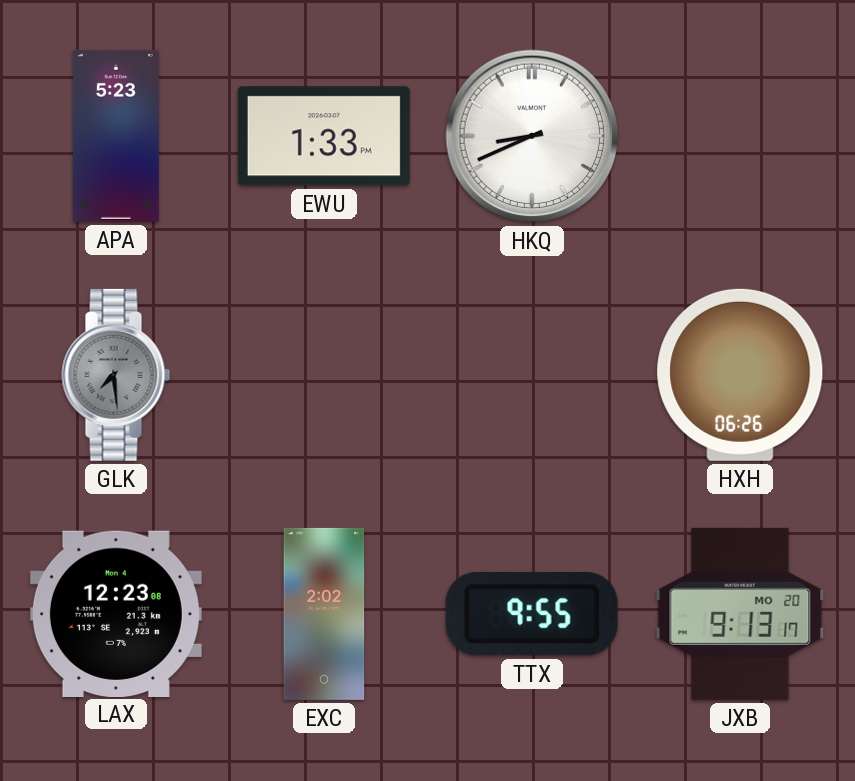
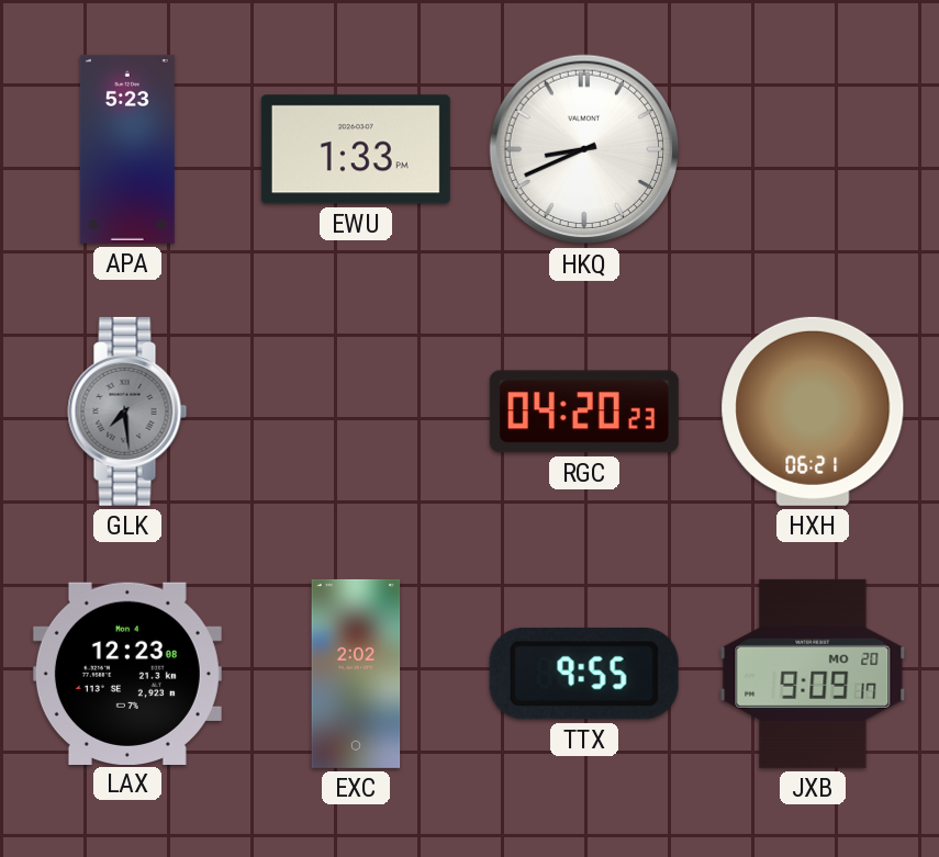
RGC: none -> 04:20
HXH: 06:26 -> 06:21
JXB: 9:13 -> 9:09
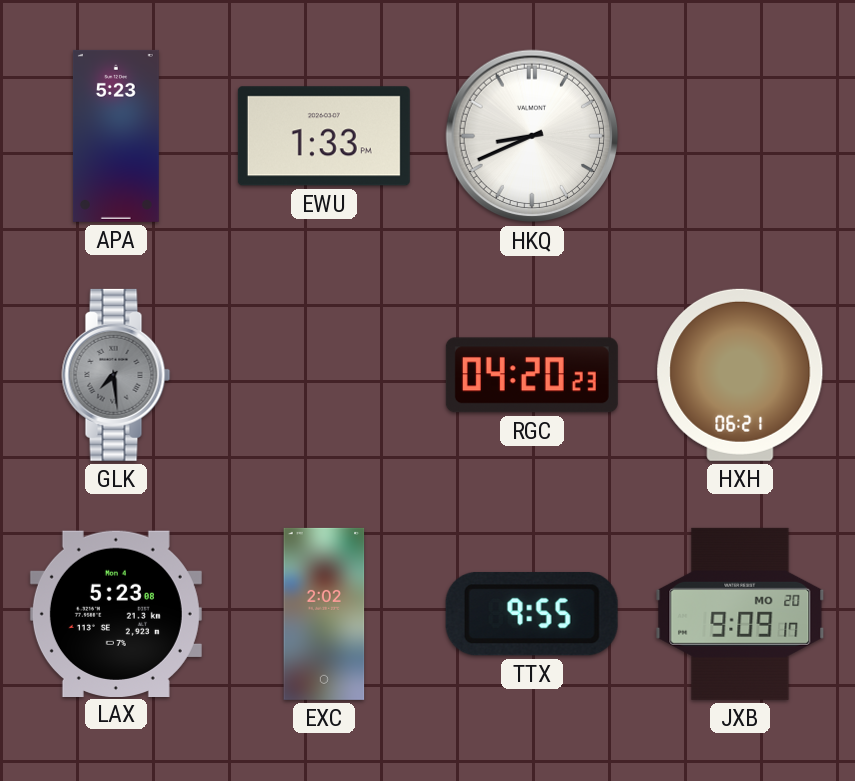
LAX: 12:23 -> 5:23
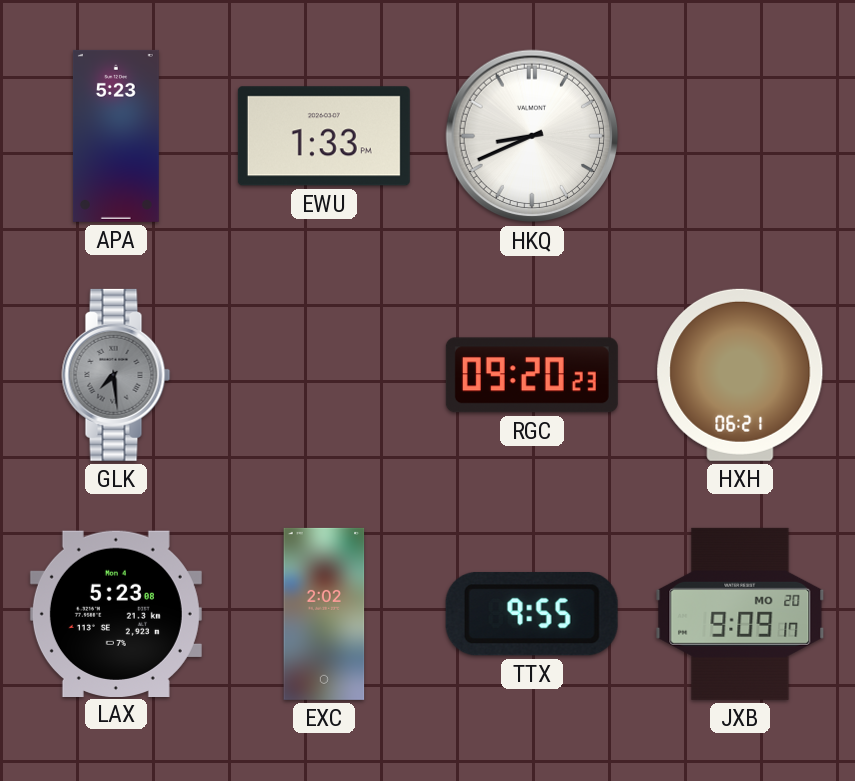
RGC: 04:20 -> 09:20
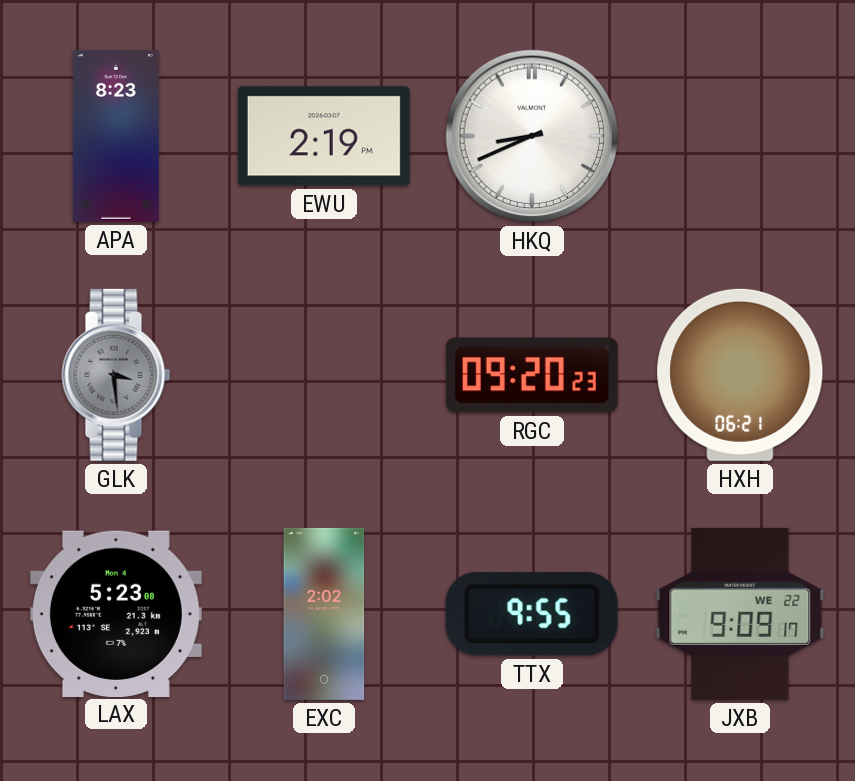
APA: 5:23 -> 8:23
EWU: 1:33 -> 2:19
GLK: 7:29 -> 3:29
JXB date: MO 20 -> WE 22
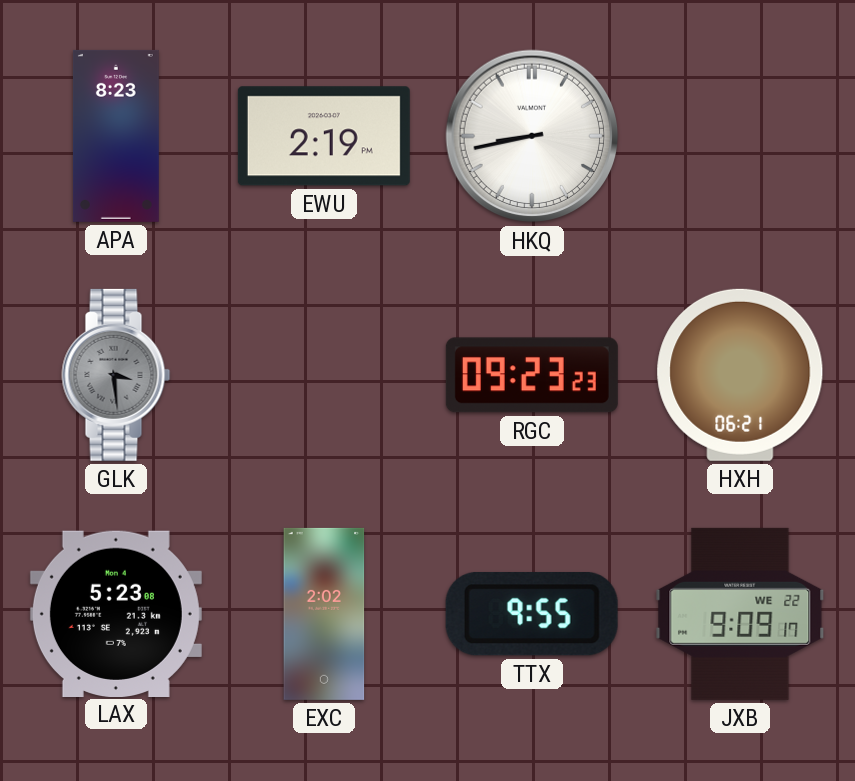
HKQ: 8:41 -> 8:43
RGC: 09:20 -> 09:23
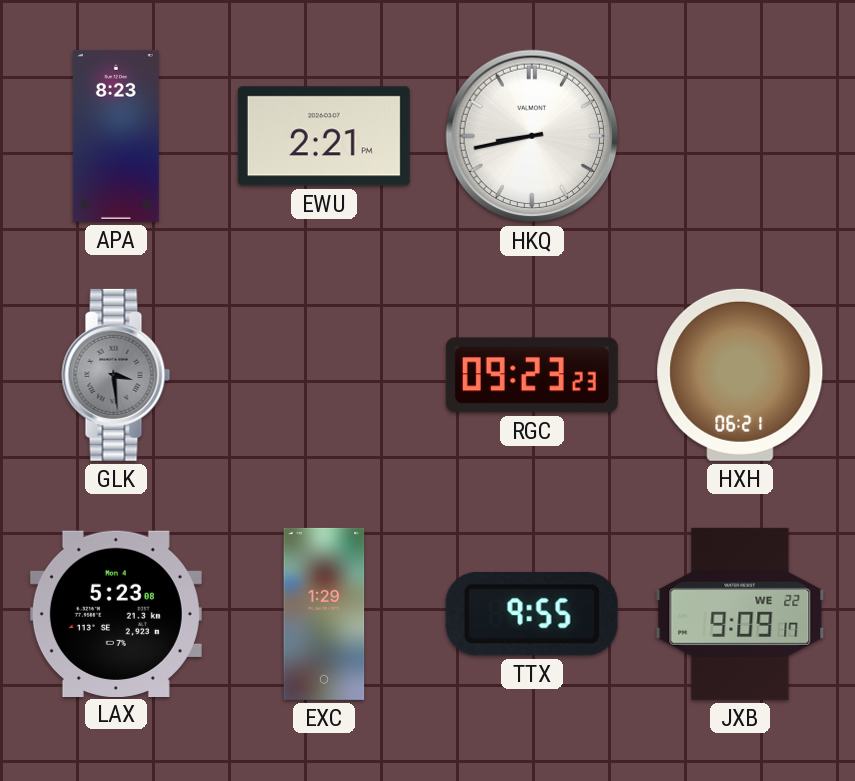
EWU: 2:19 -> 2:21
EXC: 2:02 -> 1:29
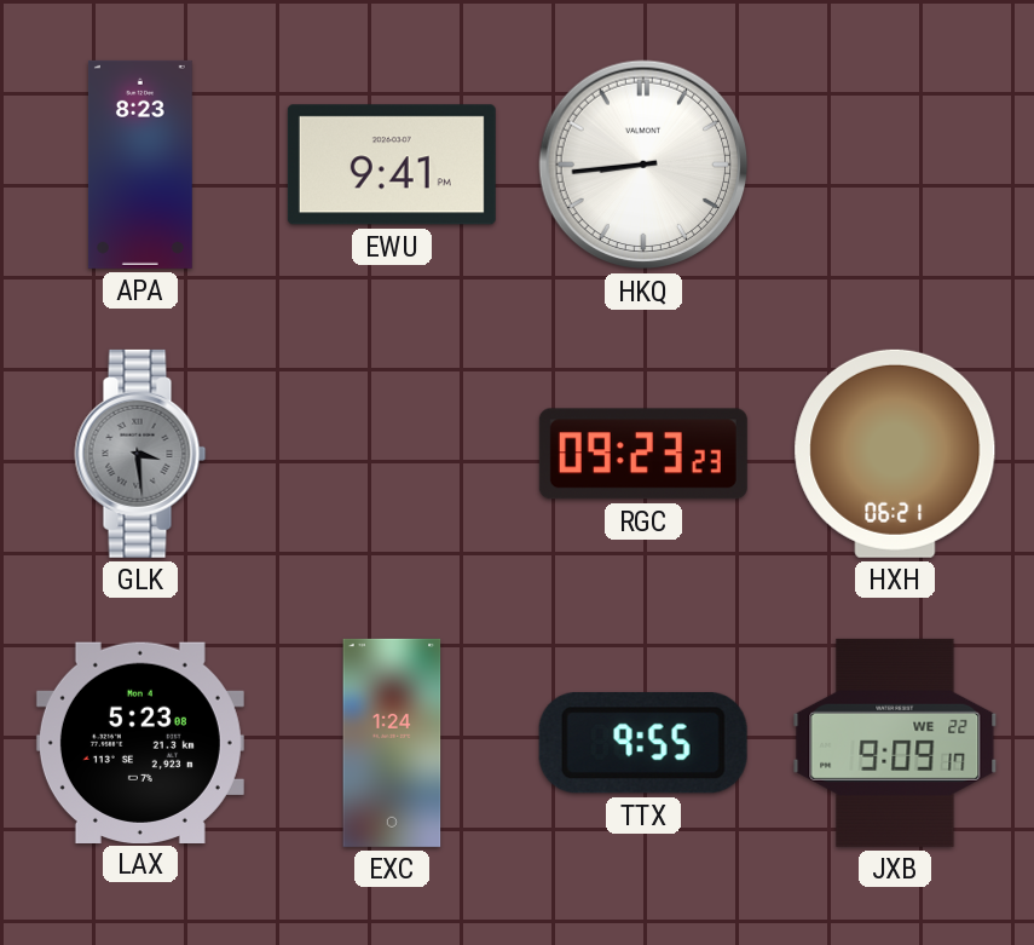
EWU: 2:21 -> 9:41
HKQ: 8:43 -> 8:44
EXC: 1:29 -> 1:24
